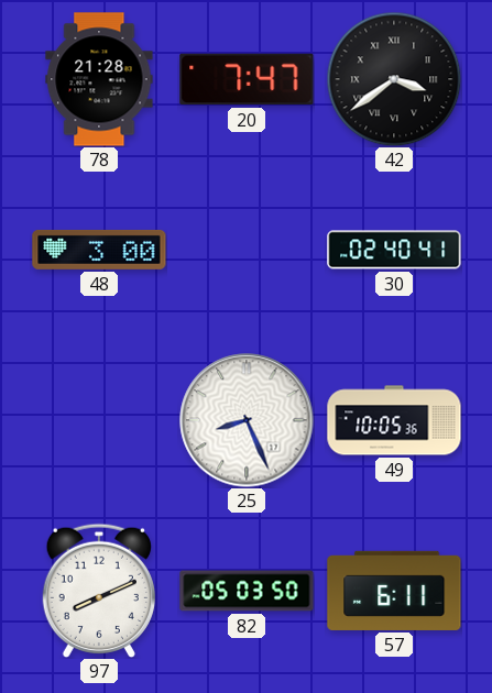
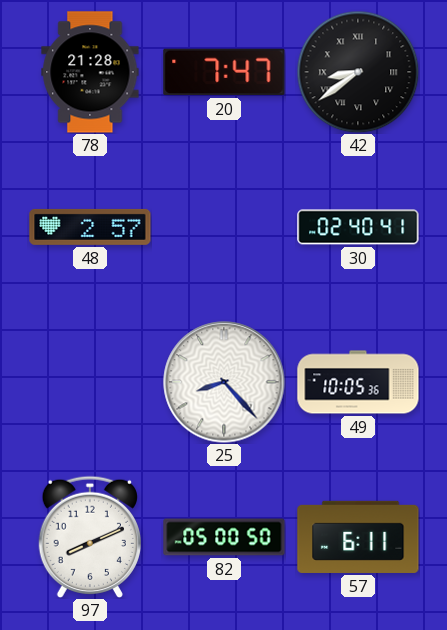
42: 3:39 -> 8:39
48: 3:00 -> 2:57
25: 8:26 -> 8:23
82: 05:03 -> 05:00
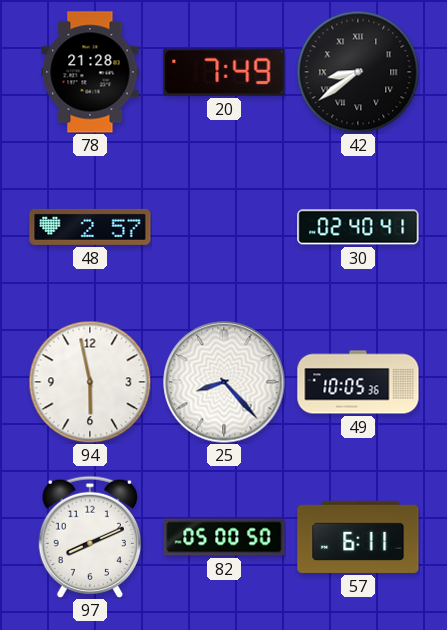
20: 7:47 -> 7:49
94: none -> 5:58
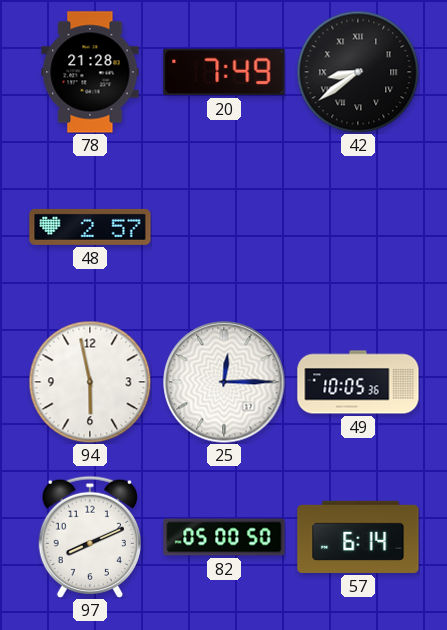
30: 02:40 -> none
25: 8:23 -> 12:15
57: 6:11 -> 6:14
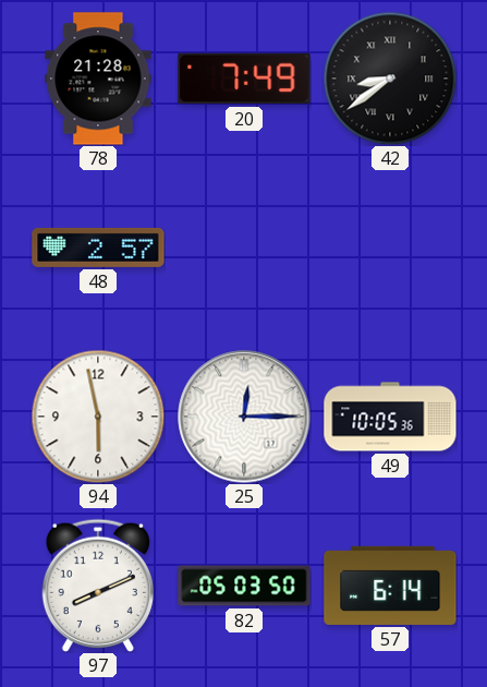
82: 05:00 -> 05:03
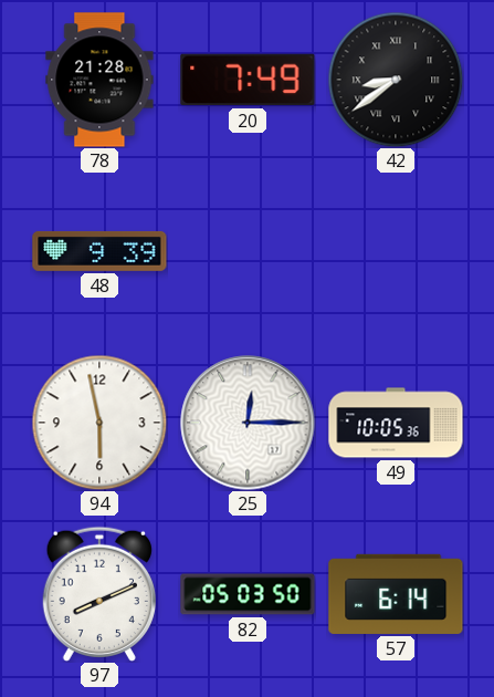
48: 2:57 -> 9:39
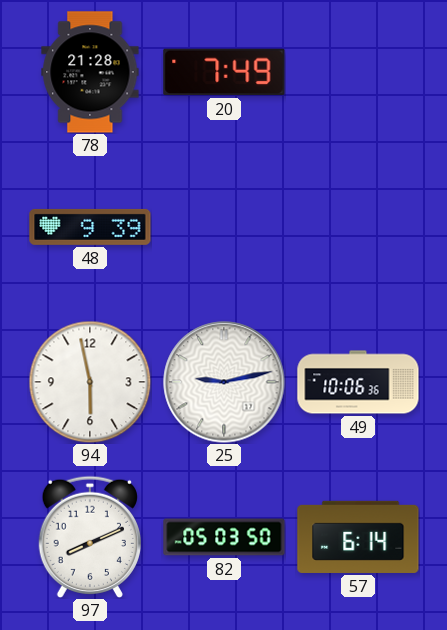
42: 8:39 -> none
25: 12:15 -> 9:13
49: 10:05 -> 10:06
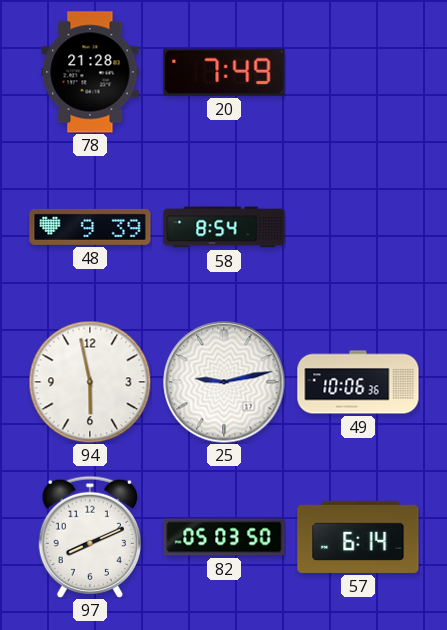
58: none -> 8:54
